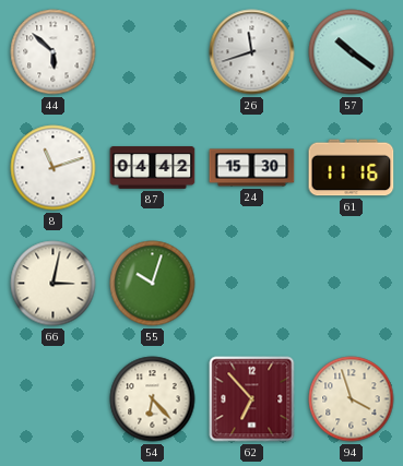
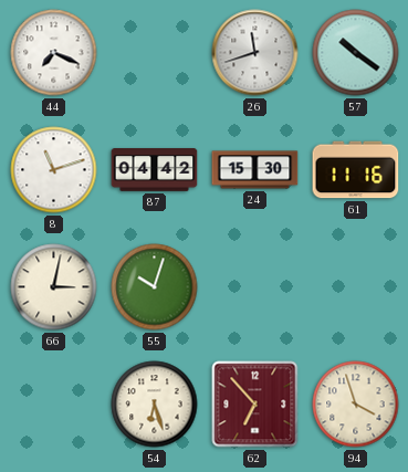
44: 5:52 -> 7:19
54: 6:23 -> 6:27
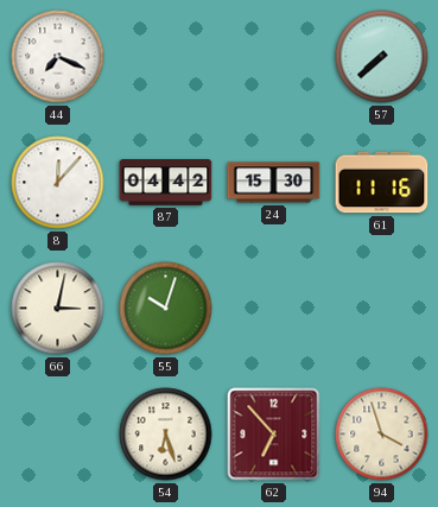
26: 11:42 -> none
57: 10:21 -> 7:38
8: 11:12 -> 12:07
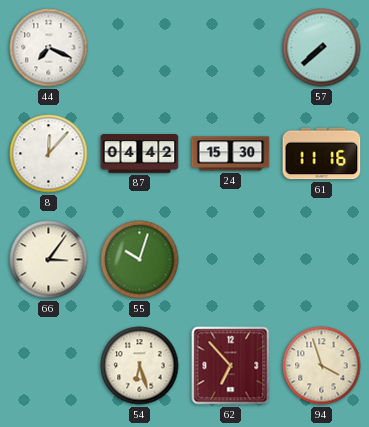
66: 3:02 -> 3:06
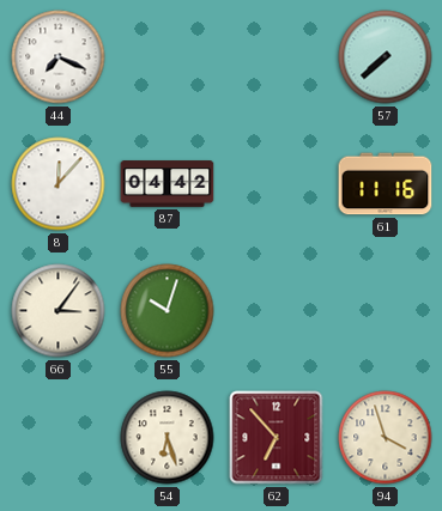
24: 15:30 -> none
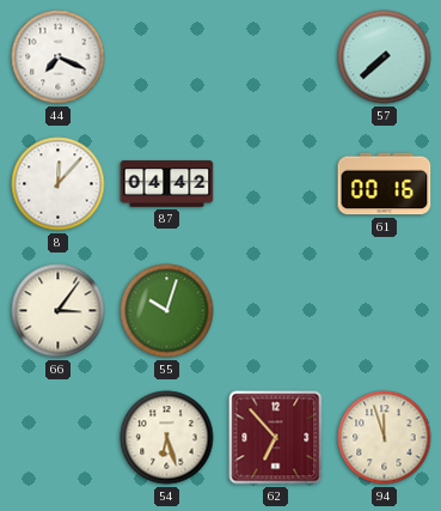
61: 11:16 -> 00:16
94: 3:57 -> 11:57
